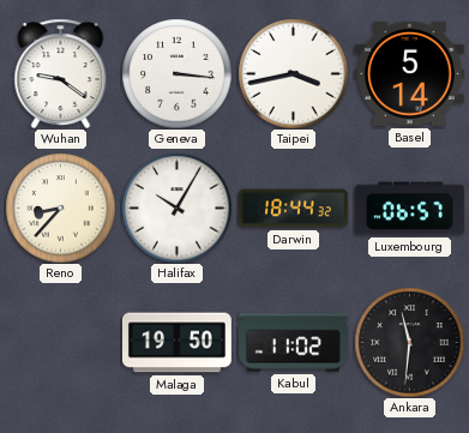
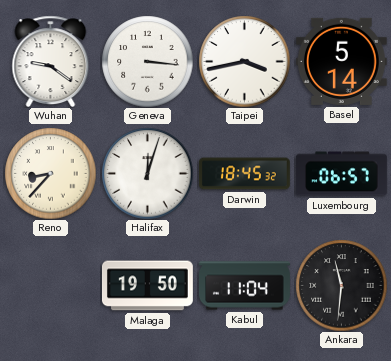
Halifax: 10:05 -> 12:03
Darwin: 18:44 -> 18:45
Kabul: 11:02 -> 11:04
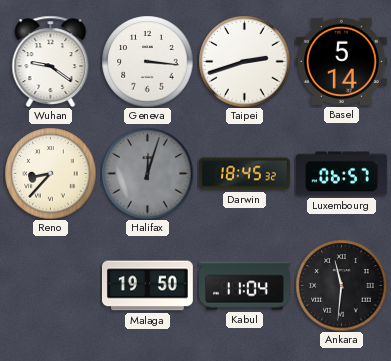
Taipei: 3:43 -> 2:42
Halifax dial: white -> grey
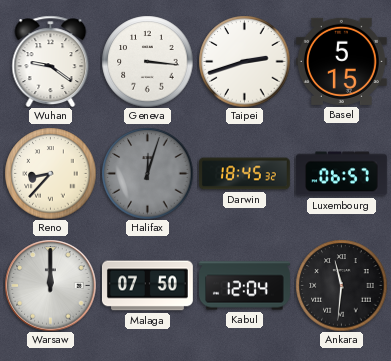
Basel: 5:14 -> 5:15
Warsaw: none -> 12:00
Malaga: 19:50 -> 07:50
Kabul: 11:04 -> 12:04
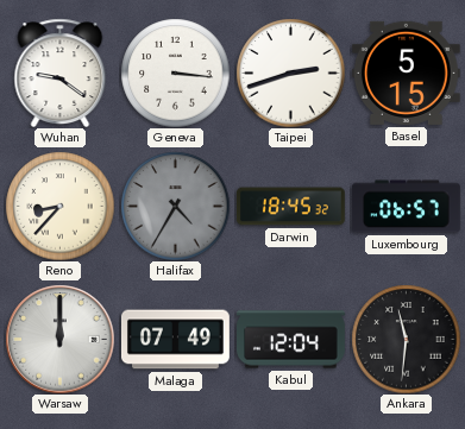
Halifax: 12:03 -> 4:35
Malaga: 07:50 -> 07:49
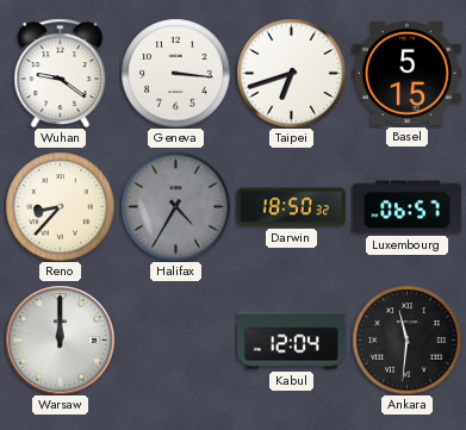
Taipei: 2:42 -> 6:42
Darwin: 18:45 -> 18:50
Malaga: 07:49 -> none
